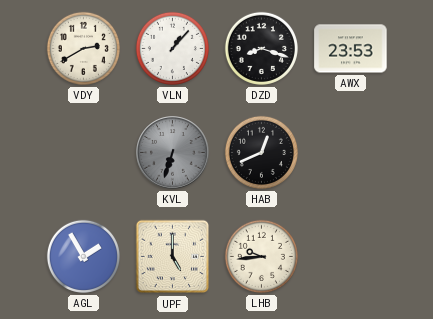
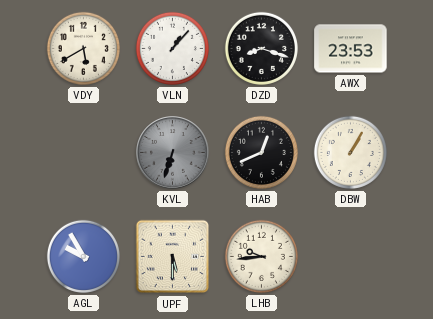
VDY: 2:40 -> 5:40
DBW: none -> 1:05
AGL: 1:55 -> 9:55
UPF: 5:00 -> 5:30
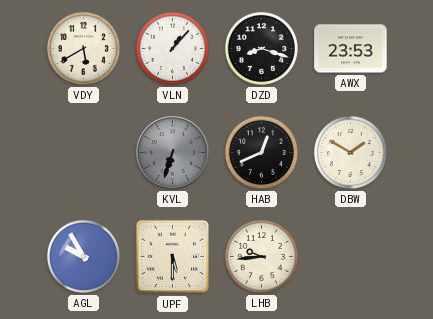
DBW: 1:05 -> 1:50
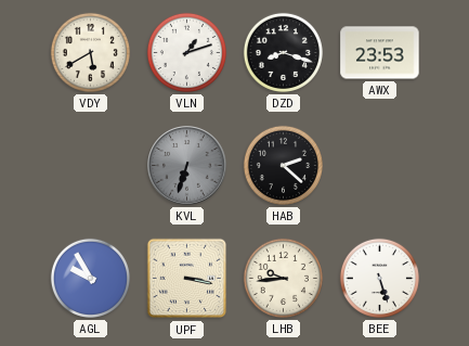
VLN: 1:07 -> 1:12
HAB: 12:41 -> 2:22
DBW: 1:50 -> none
UPF: 5:30 -> 3:17
BEE: none -> 5:27
